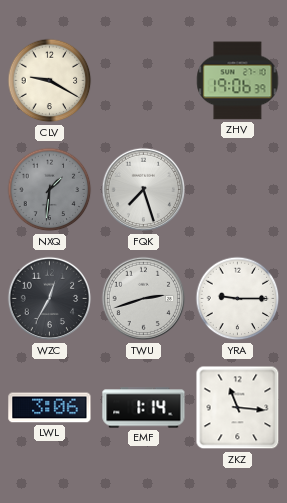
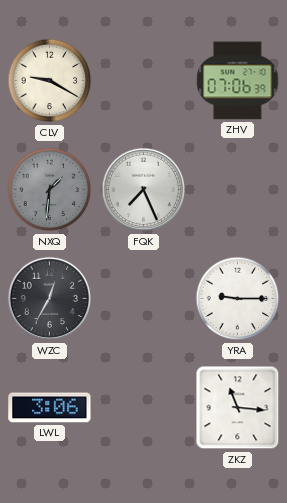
ZHV: 19:06 -> 07:06
FQK: 7:27 -> 7:26
TWU: 2:42 -> none
EMF: 1:14 -> none
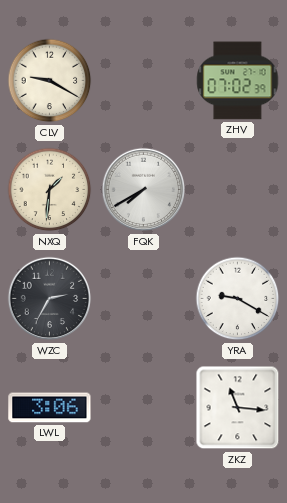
ZHV: 07:06 -> 07:02
NXQ dial: grey -> cream
FQK: 7:26 -> 7:40
WZC: 12:35 -> 2:35
YRA: 9:15 -> 9:20
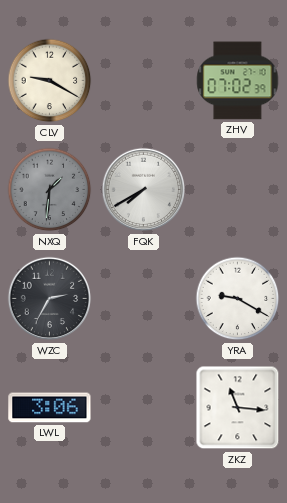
NXQ dial: cream -> grey
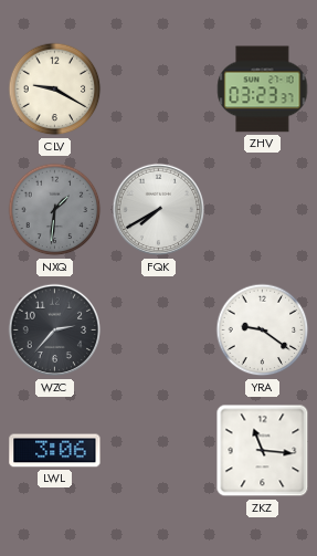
ZHV: 07:02 -> 03:23
WZC: 2:35 -> 2:37
YRA: 9:20 -> 9:21
